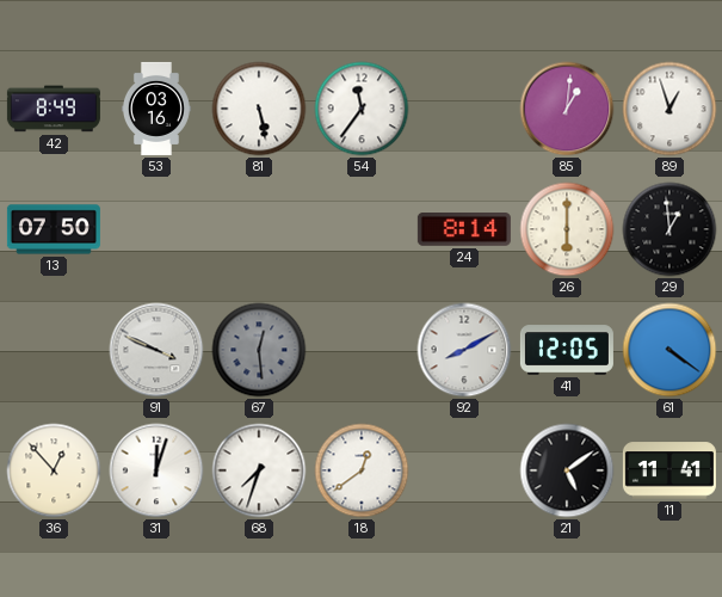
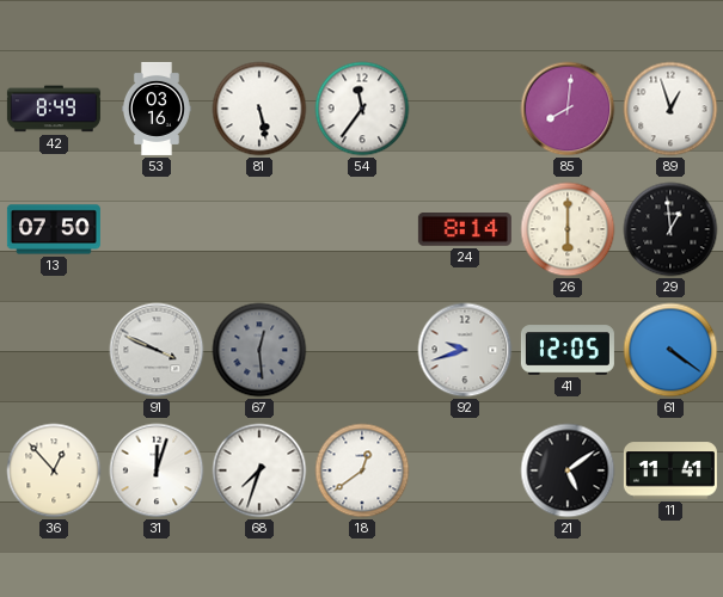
85: 1:01 -> 8:01
92: 8:10 -> 9:42
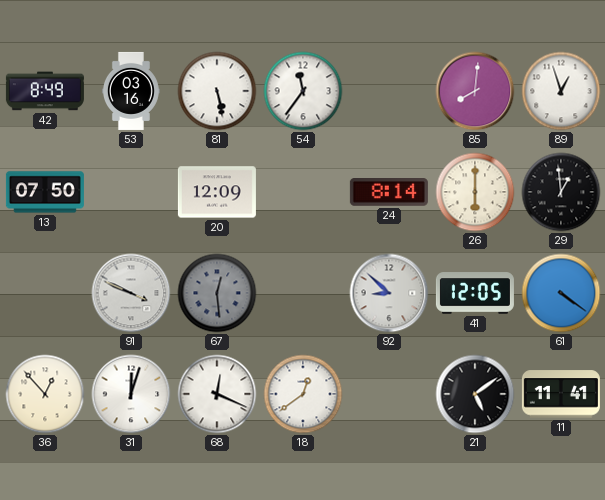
20: none -> 12:09
92: 9:42 -> 8:52
68: 7:33 -> 12:19
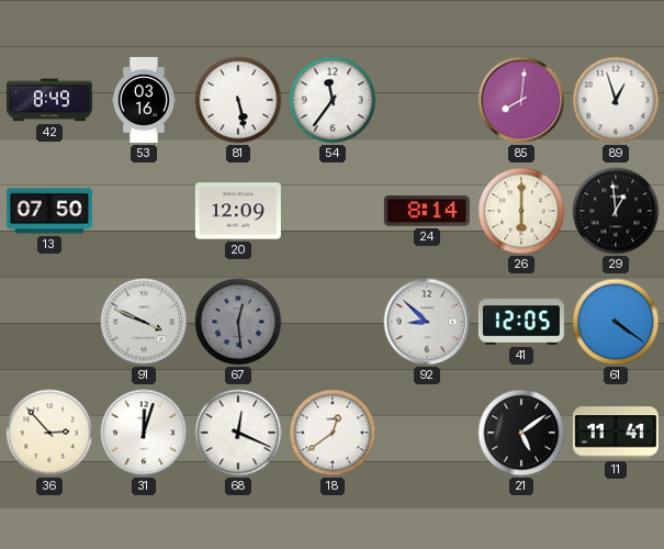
36: 12:53 -> 2:53
